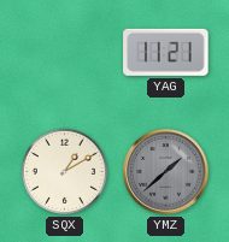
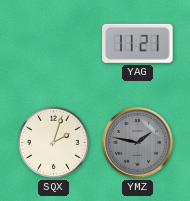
SQX: 1:10 -> 2:03
YMZ: 1:38 -> 1:47
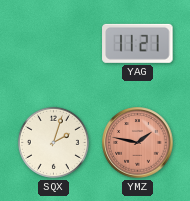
YMZ dial: grey -> salmon
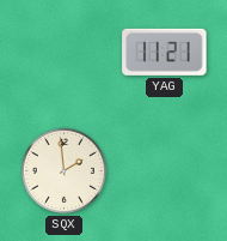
SQX: 2:03 -> 1:59
YMZ: 1:47 -> none
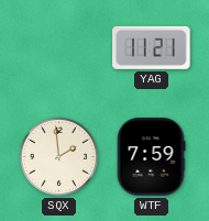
WTF: none -> 7:59
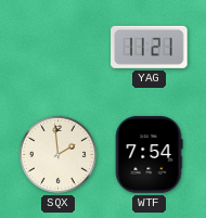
WTF: 7:59 -> 7:54
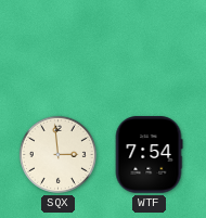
YAG: 11:21 -> none
SQX: 1:59 -> 2:59
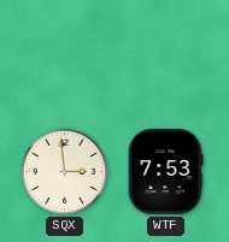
WTF: 7:54 -> 7:53
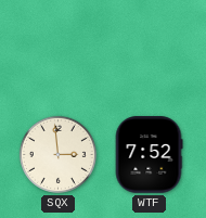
WTF: 7:53 -> 7:52
